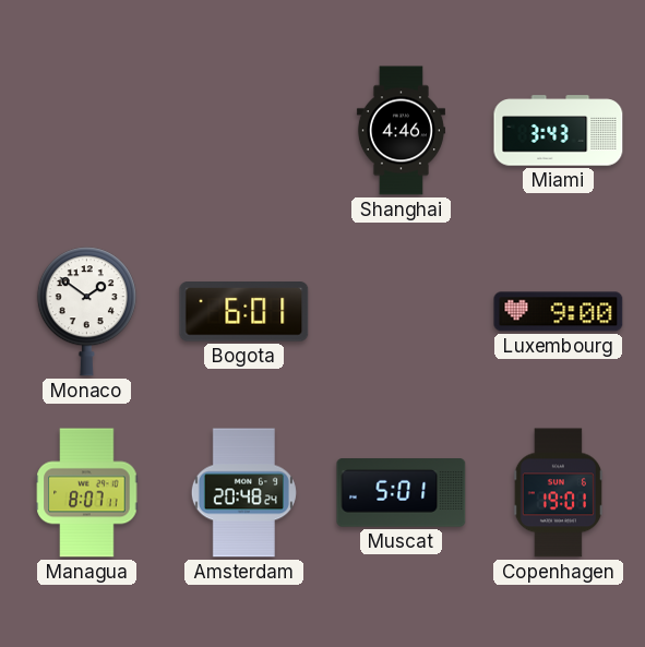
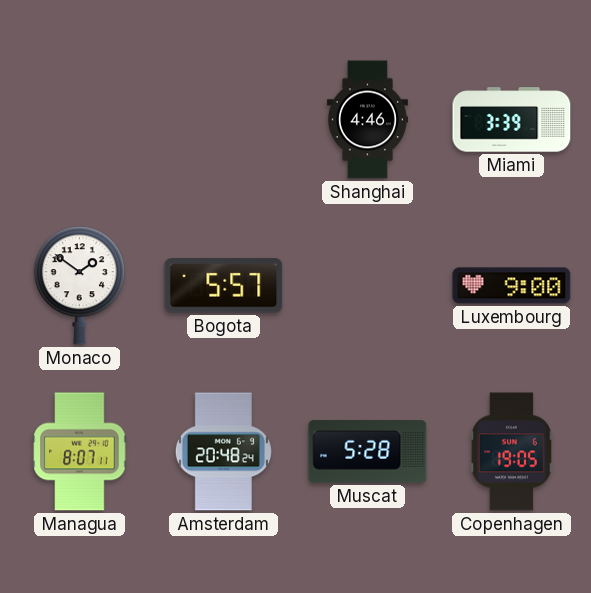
Miami: 3:43 -> 3:39
Bogota: 6:01 -> 5:57
Muscat: 5:01 -> 5:28
Copenhagen: 19:01 -> 19:05
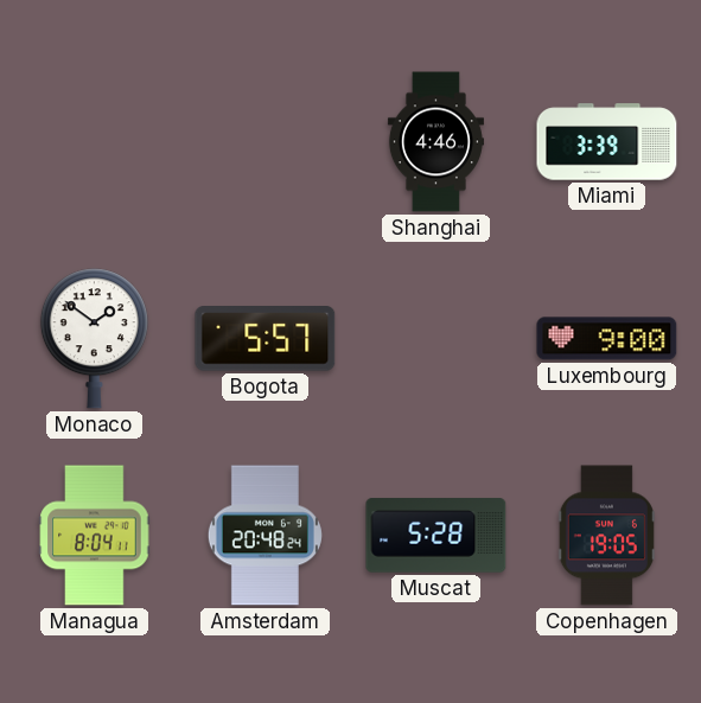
Managua: 8:07 -> 8:04
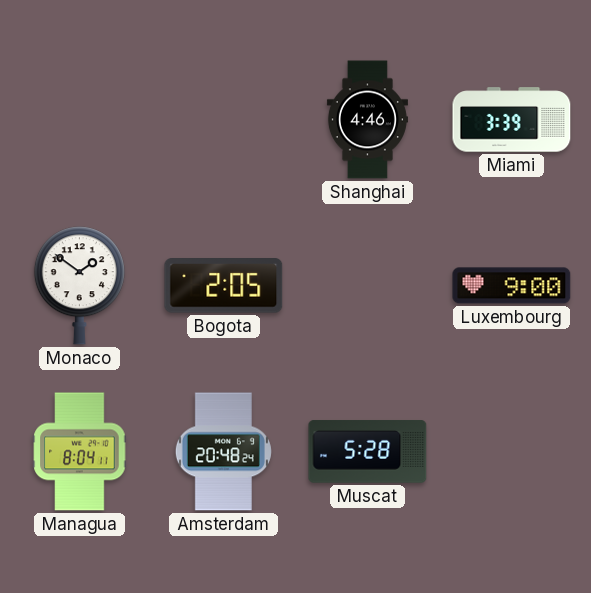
Bogota: 5:57 -> 2:05
Copenhagen: 19:05 -> none
